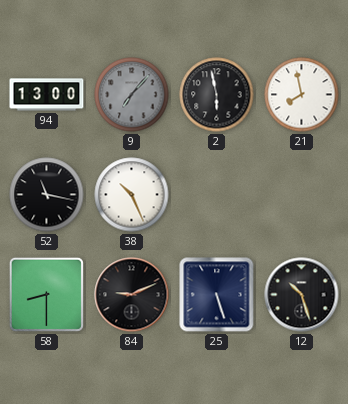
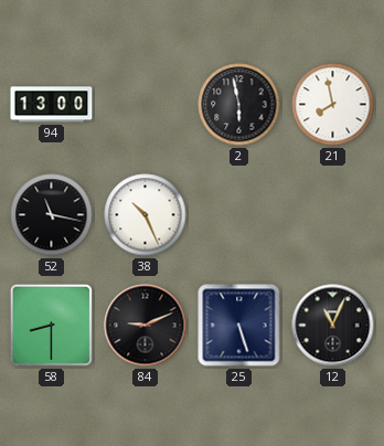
9: 7:07 -> none
12: 10:27 -> 11:04
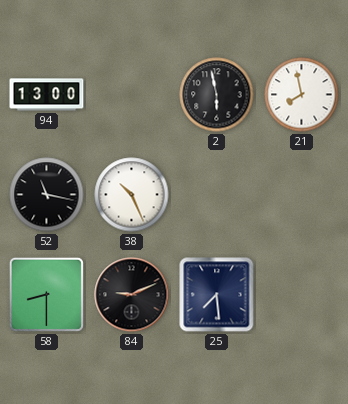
25: 5:27 -> 7:29
12: 11:04 -> none
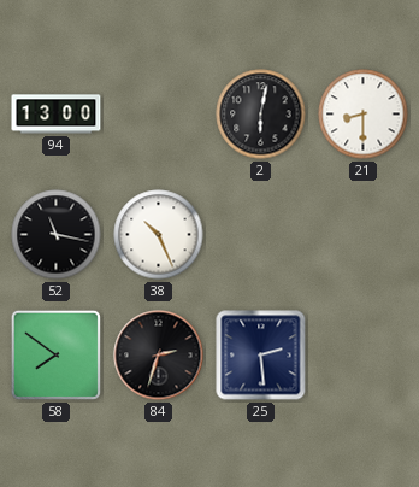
2: 5:58 -> 6:02
21: 7:58 -> 8:30
58: 8:30 -> 7:51
84: 9:11 -> 2:33
25: 7:29 -> 2:29
